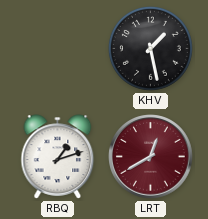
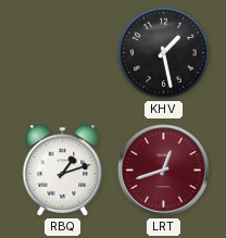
LRT: 12:40 -> 12:42
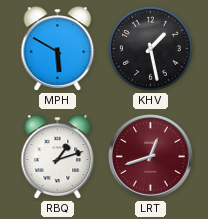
MPH: none -> 5:50
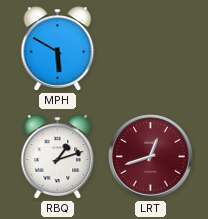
KHV: 1:28 -> none
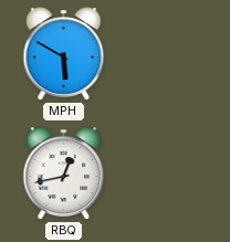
RBQ: 1:12 -> 12:43
LRT: 12:42 -> none
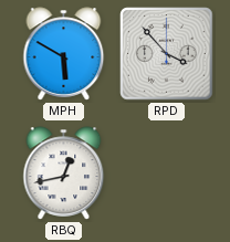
RPD: none -> 3:53
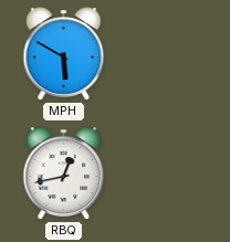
RPD: 3:53 -> none
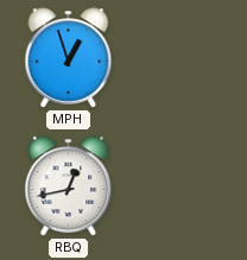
MPH: 5:50 -> 12:57
